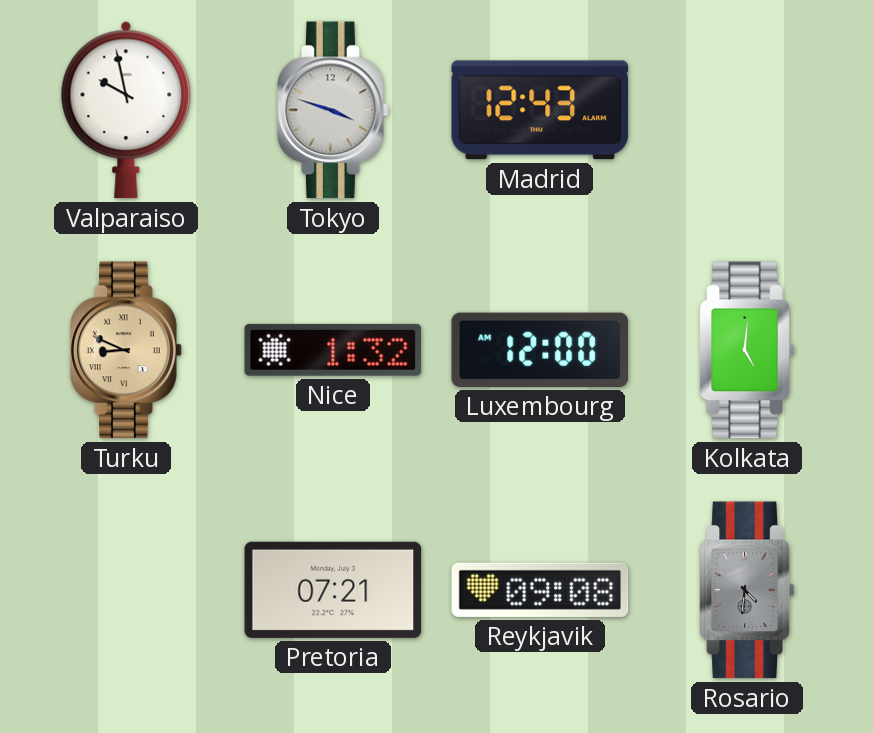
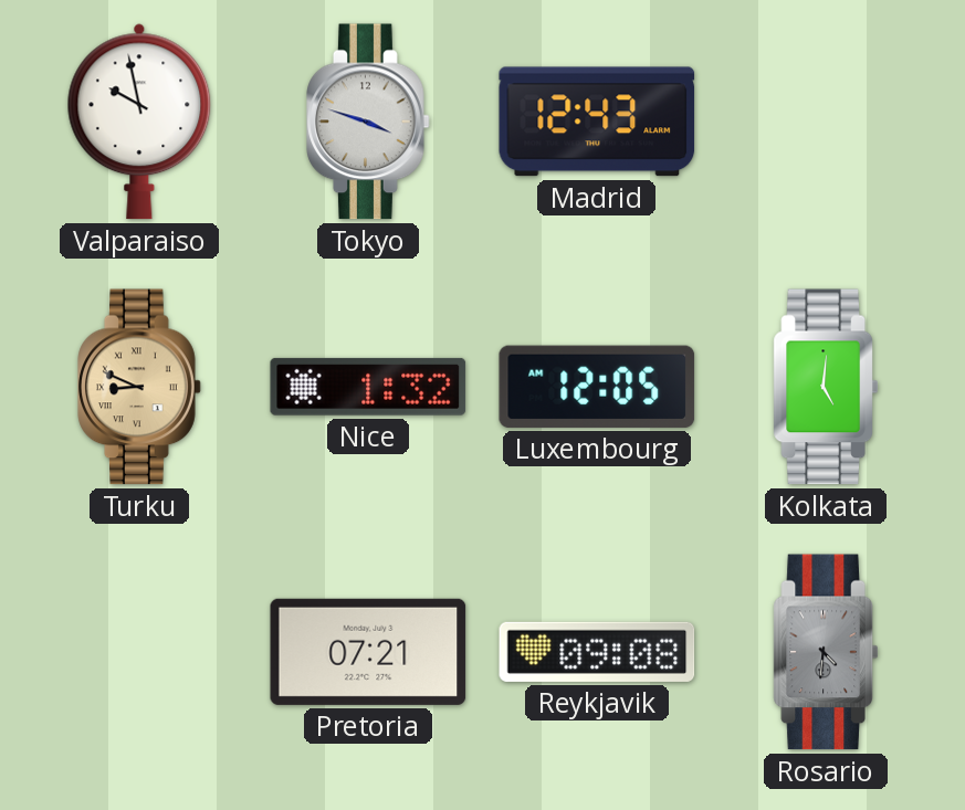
Luxembourg: 12:00 -> 12:05
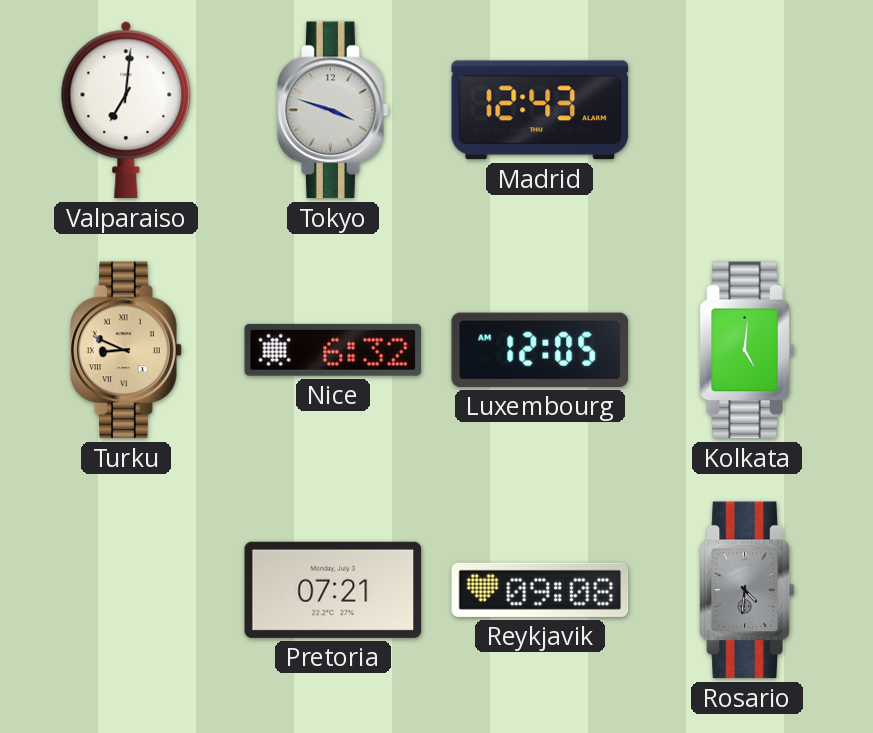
Valparaiso: 9:58 -> 7:01
Nice: 1:32 -> 6:32
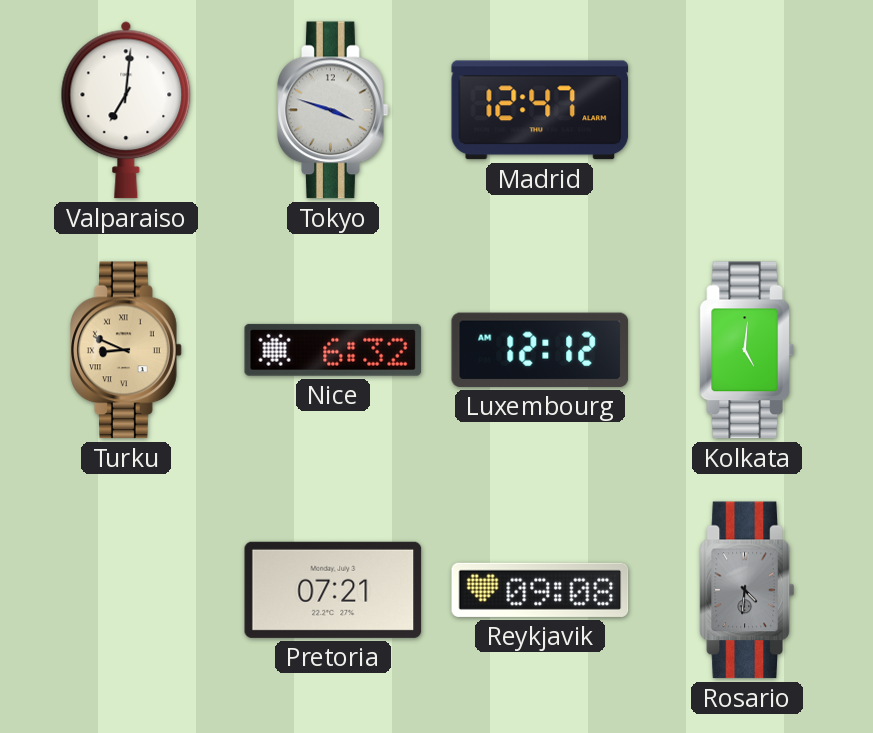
Madrid: 12:43 -> 12:47
Luxembourg: 12:05 -> 12:12
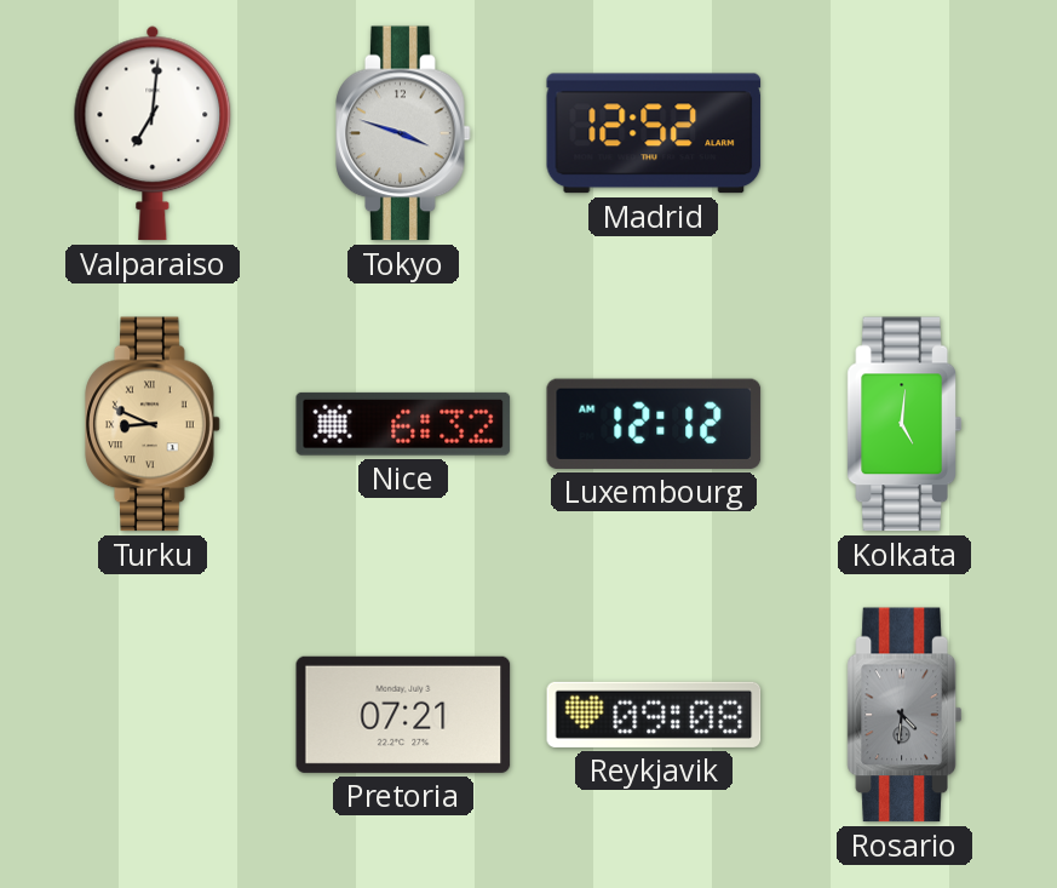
Madrid: 12:47 -> 12:52
